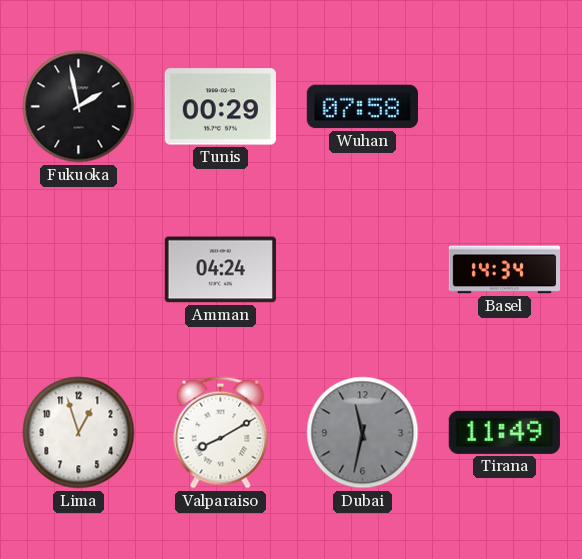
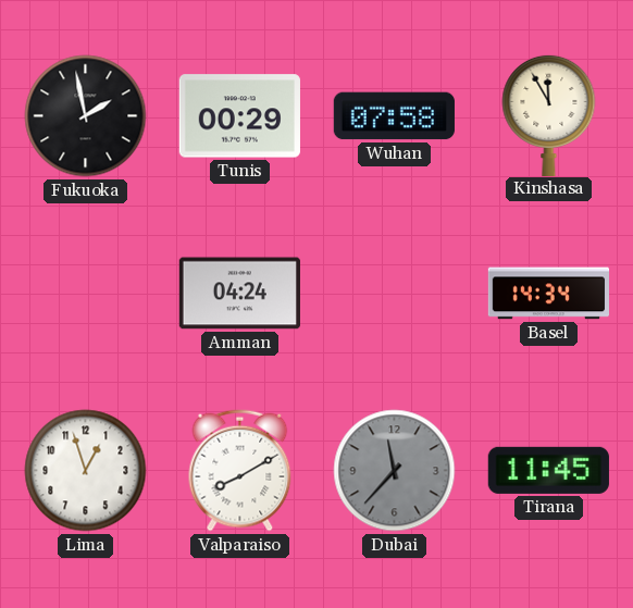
Kinshasa: none -> 11:55
Dubai: 11:32 -> 11:37
Tirana: 11:49 -> 11:45
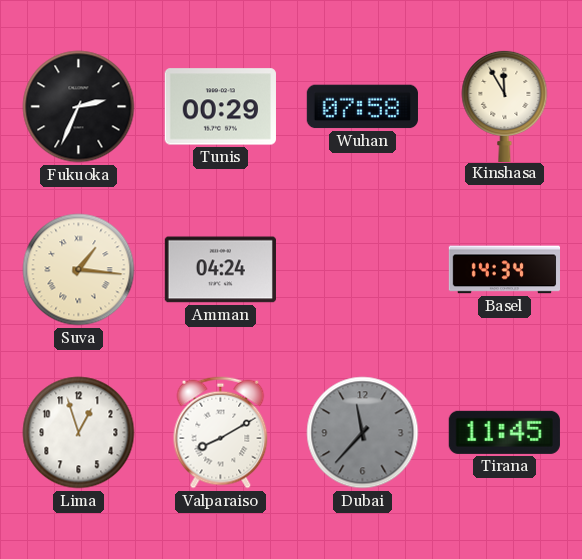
Fukuoka: 1:58 -> 2:34
Suva: none -> 1:16
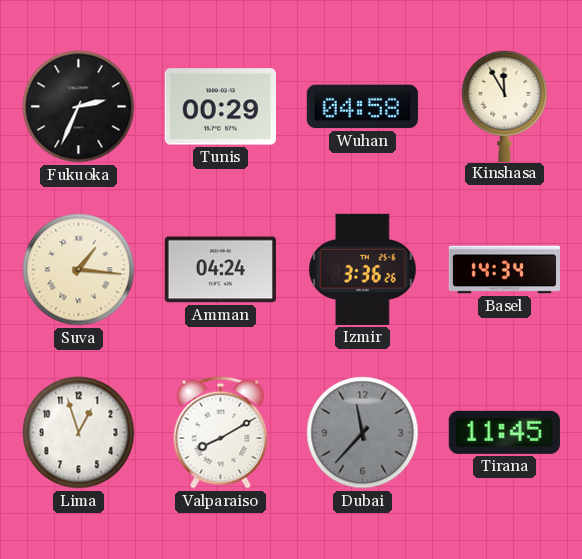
Wuhan: 07:58 -> 04:58
Izmir: none -> 3:36
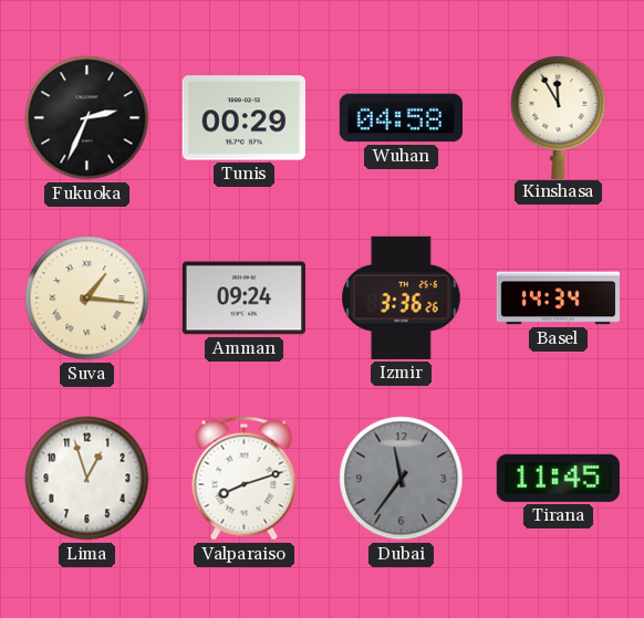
Amman: 04:24 -> 09:24
Valparaiso: 8:10 -> 8:12
Dubai: 11:37 -> 11:36
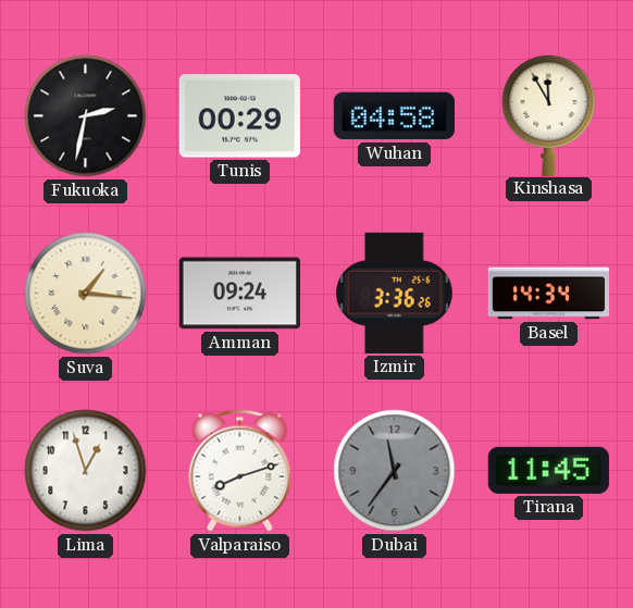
Fukuoka: 2:34 -> 2:32
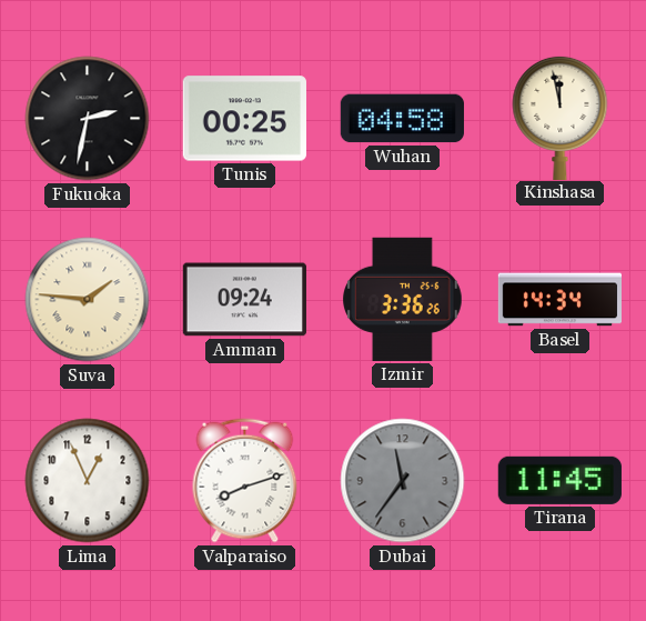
Tunis: 00:29 -> 00:25
Kinshasa: 11:55 -> 11:58
Suva: 1:16 -> 1:46
Lima: 12:57 -> 12:56
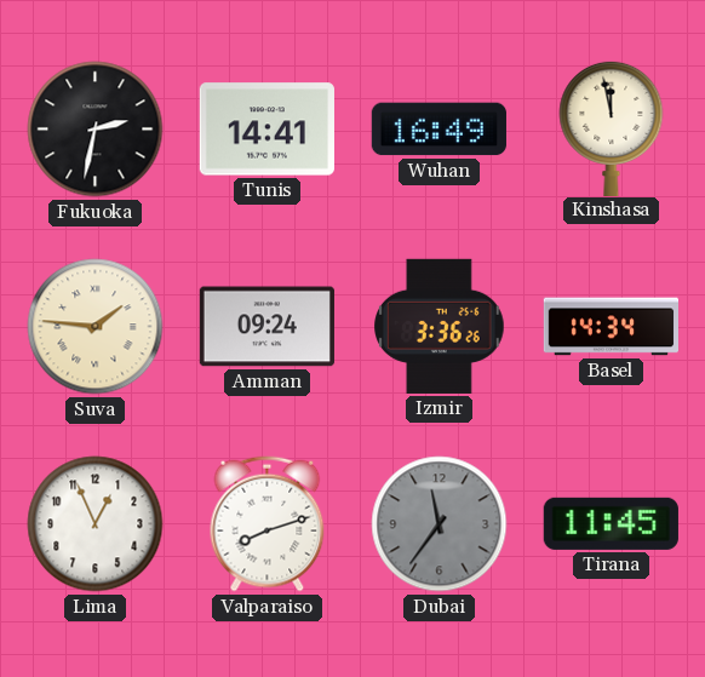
Tunis: 00:25 -> 14:41
Wuhan: 04:58 -> 16:49
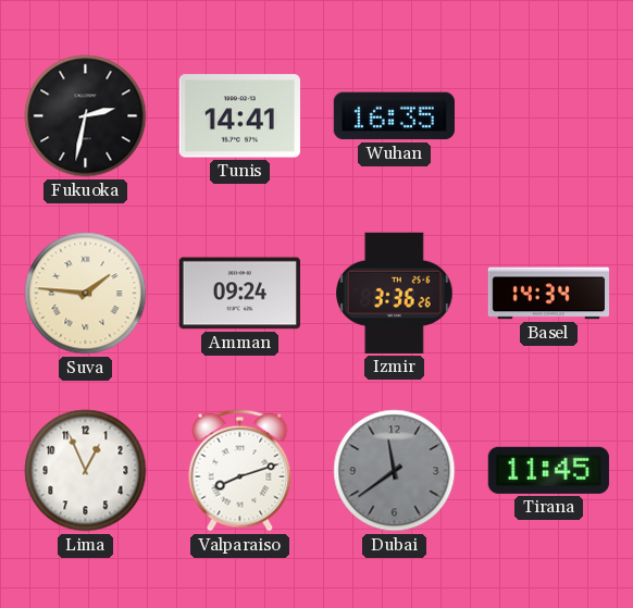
Wuhan: 16:49 -> 16:35
Kinshasa: 11:58 -> none
Dubai: 11:36 -> 11:39
